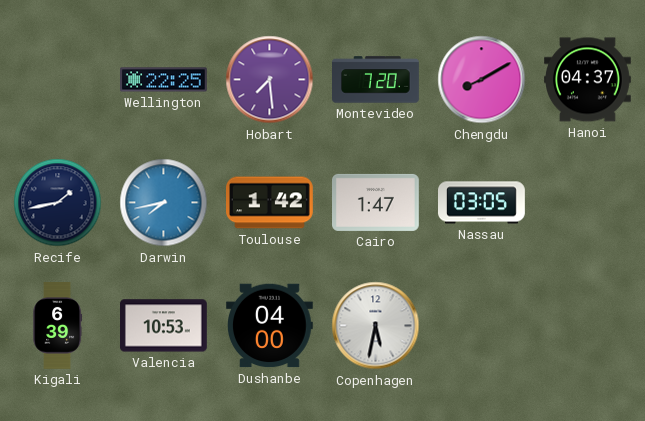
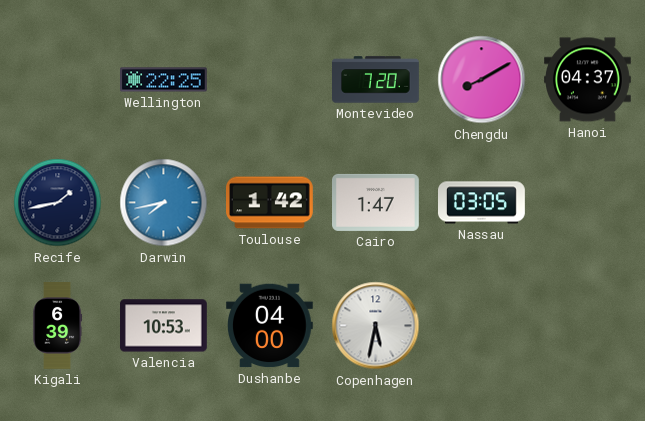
Hobart: 7:29 -> none
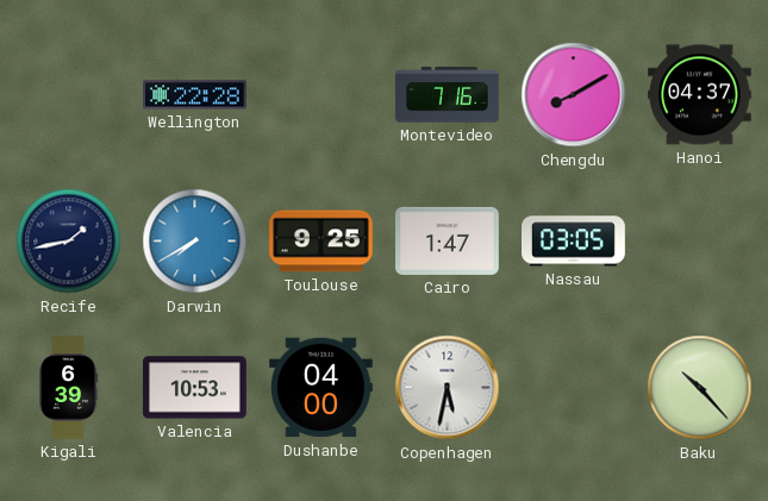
Wellington: 22:25 -> 22:28
Montevideo: 7:20 -> 7:16
Darwin: 7:43 -> 7:40
Toulouse: 1:42 -> 9:25
Baku: none -> 10:23
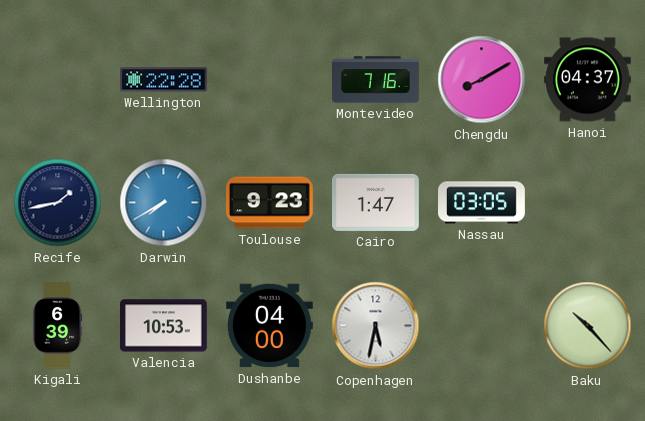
Toulouse: 9:25 -> 9:23
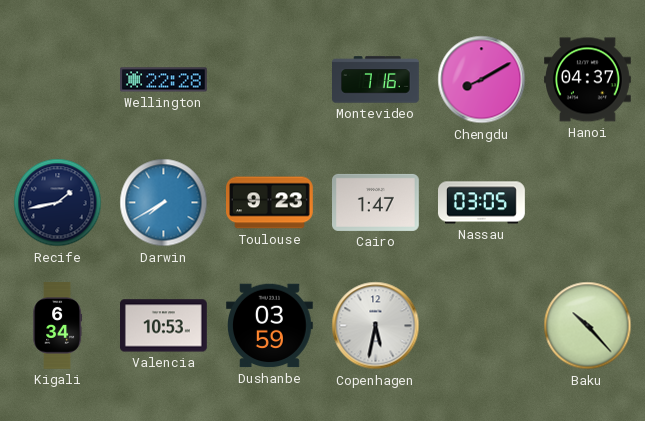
Kigali: 6:39 -> 6:34
Dushanbe: 04:00 -> 03:59
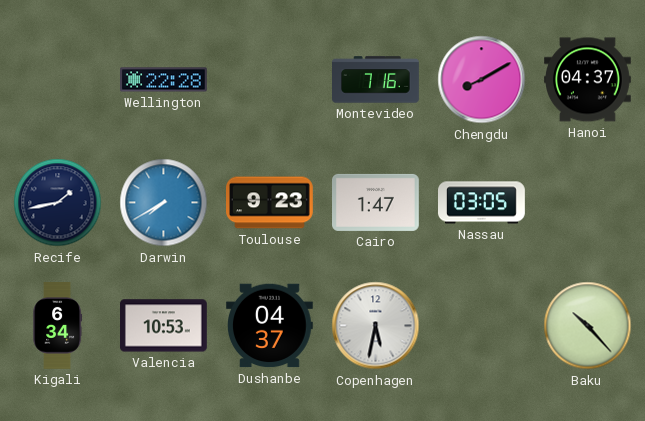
Dushanbe: 03:59 -> 04:37
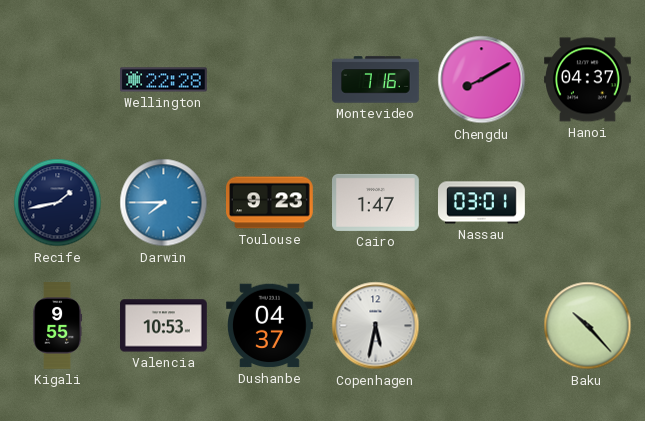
Darwin: 7:40 -> 7:45
Nassau: 03:05 -> 03:01
Kigali: 6:34 -> 9:55
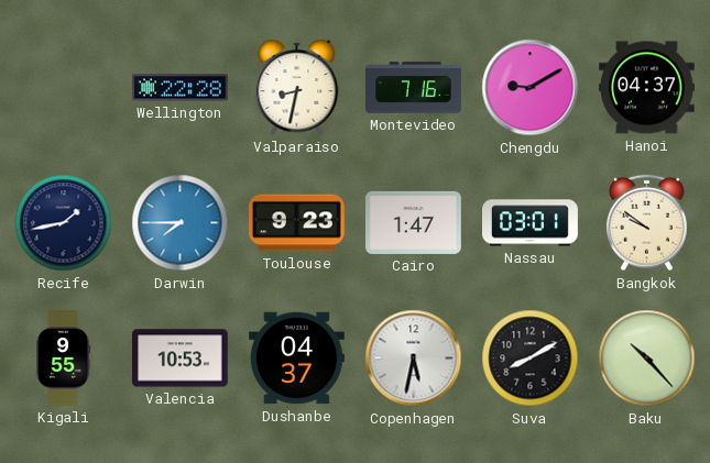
Valparaiso: none -> 8:32
Chengdu: 8:10 -> 9:10
Bangkok: none -> 9:51
Suva: none -> 8:10
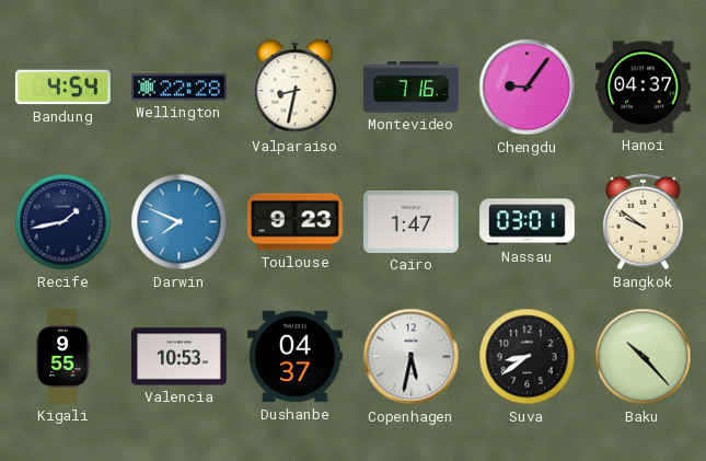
Bandung: none -> 4:54
Chengdu: 9:10 -> 9:06
Darwin: 7:45 -> 7:49
Suva: 8:10 -> 8:39
